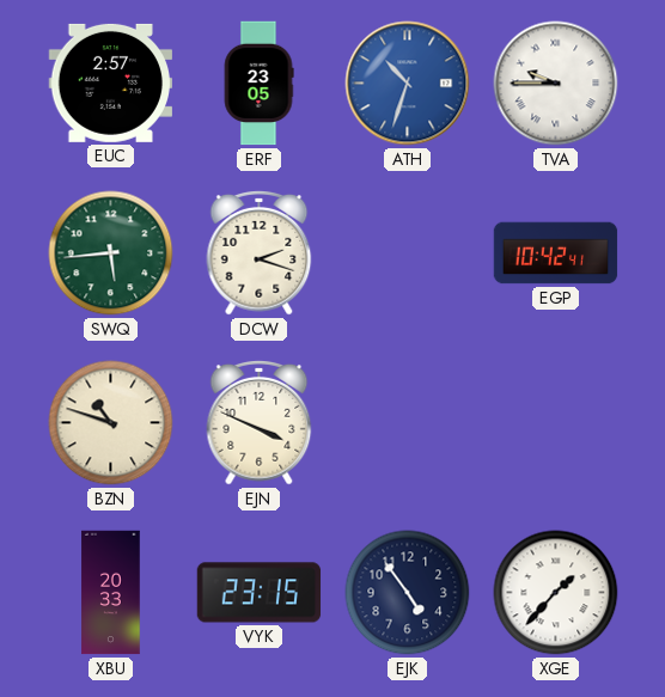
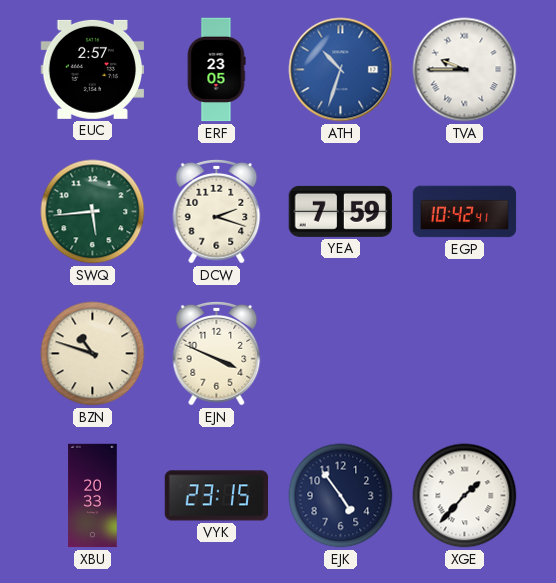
YEA: none -> 7:59
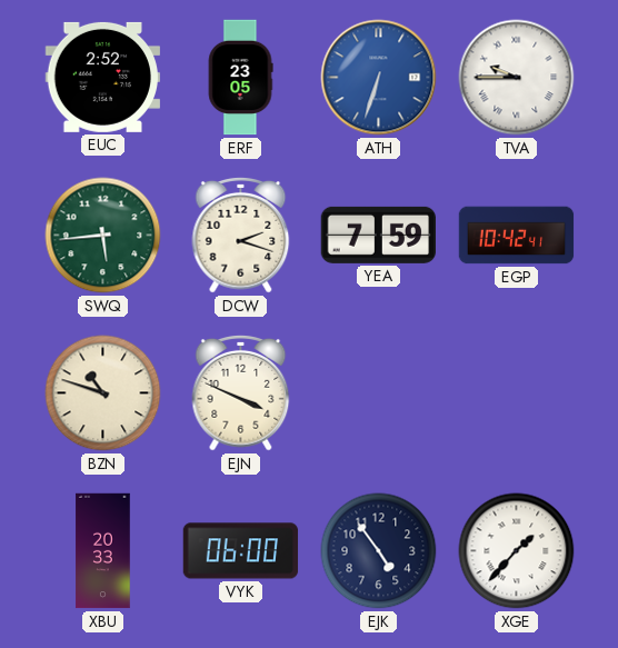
EUC: 2:57 -> 2:52
ATH: 10:33 -> 6:33
VYK: 23:15 -> 06:00
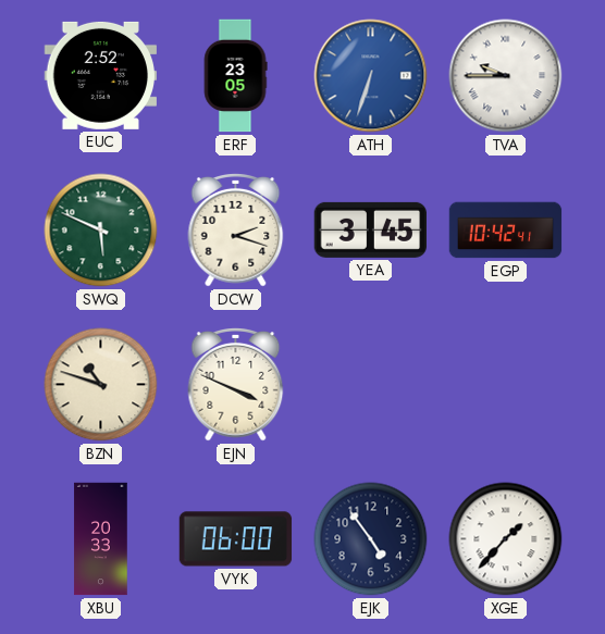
SWQ: 5:44 -> 5:49
YEA: 7:59 -> 3:45
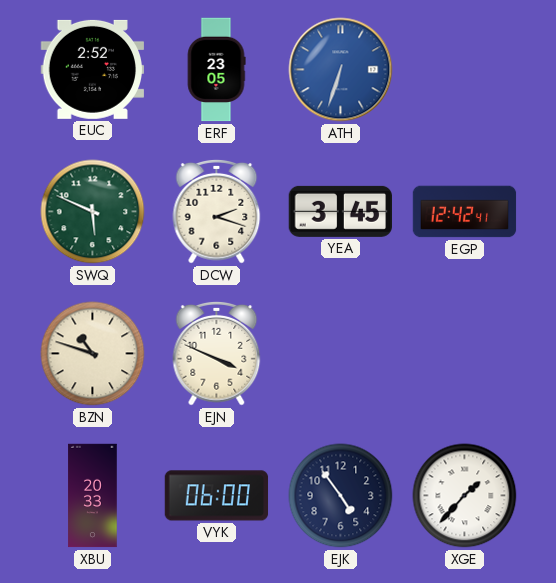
TVA: 9:45 -> none
EGP: 10:42 -> 12:42
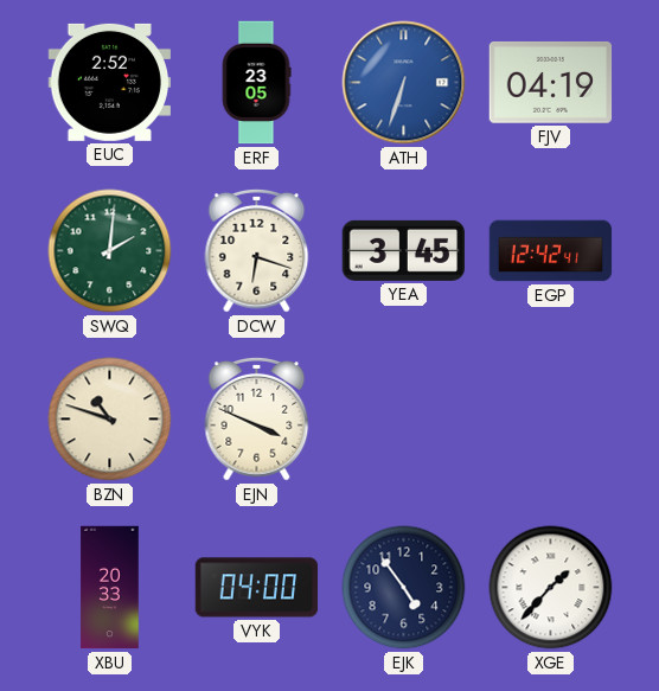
FJV: none -> 04:19
SWQ: 5:49 -> 2:01
DCW: 2:18 -> 6:18
VYK: 06:00 -> 04:00
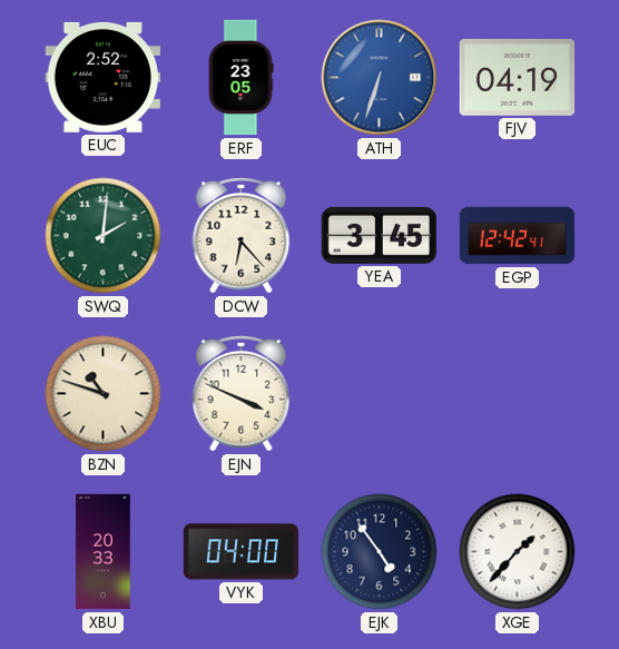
DCW: 6:18 -> 6:23
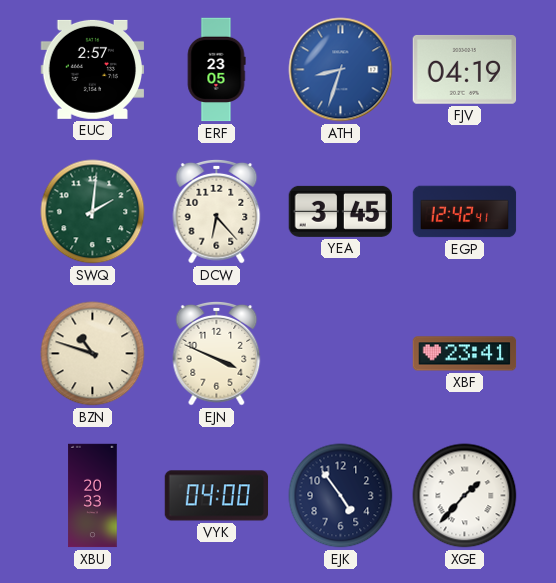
EUC: 2:52 -> 2:57
ATH: 6:33 -> 8:33
XBF: none -> 23:41
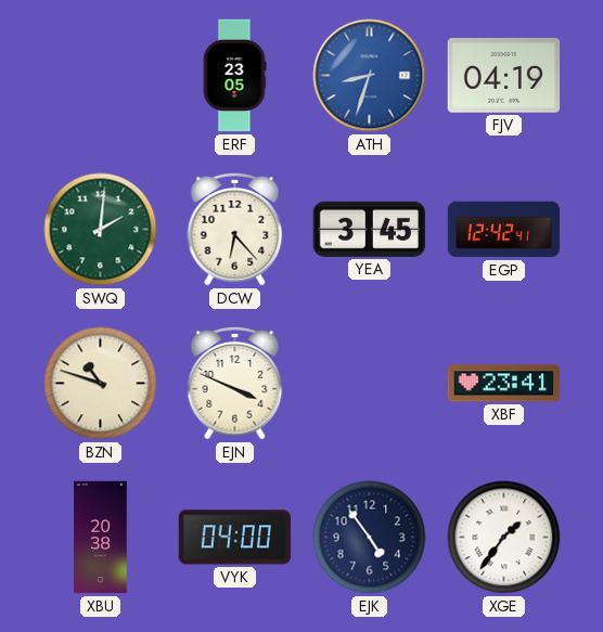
EUC: 2:57 -> none
XBU: 20:33 -> 20:38
XGE: 1:37 -> 1:36
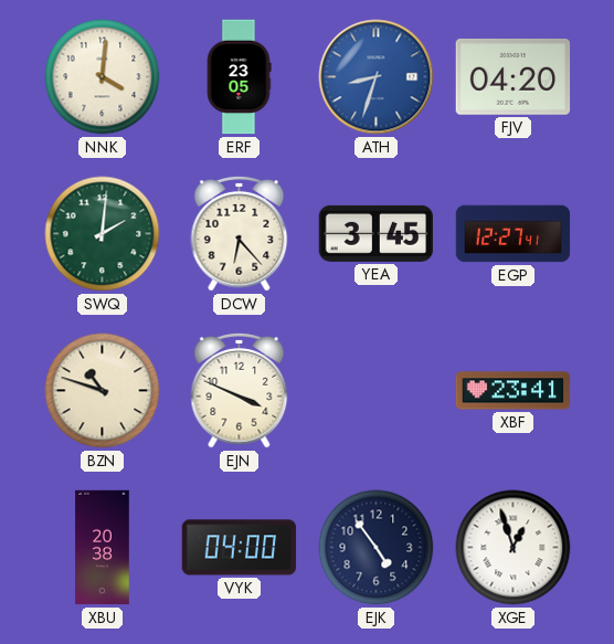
NNK: none -> 4:01
FJV: 04:19 -> 04:20
EGP: 12:42 -> 12:27
XGE: 1:36 -> 12:57
